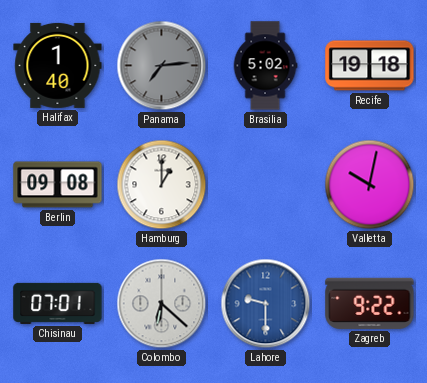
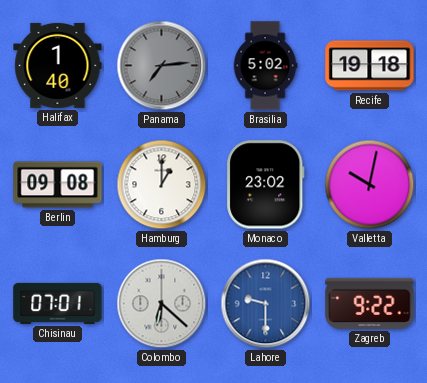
Monaco: none -> 23:02
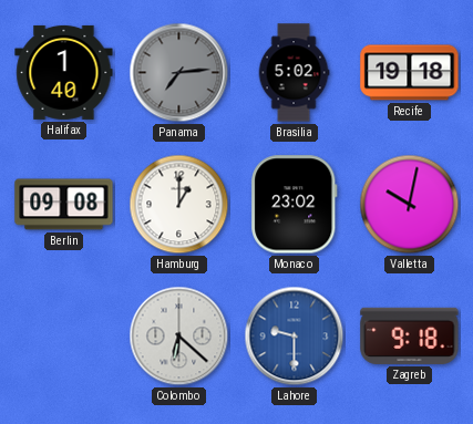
Chisinau: 07:01 -> none
Zagreb: 9:22 -> 9:18
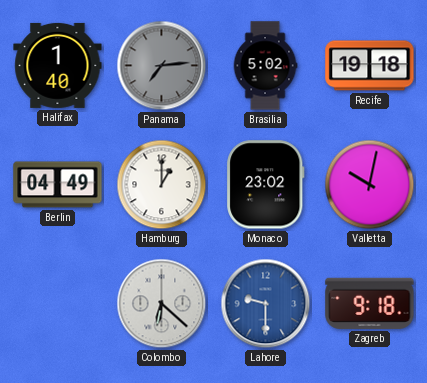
Berlin: 09:08 -> 04:49
